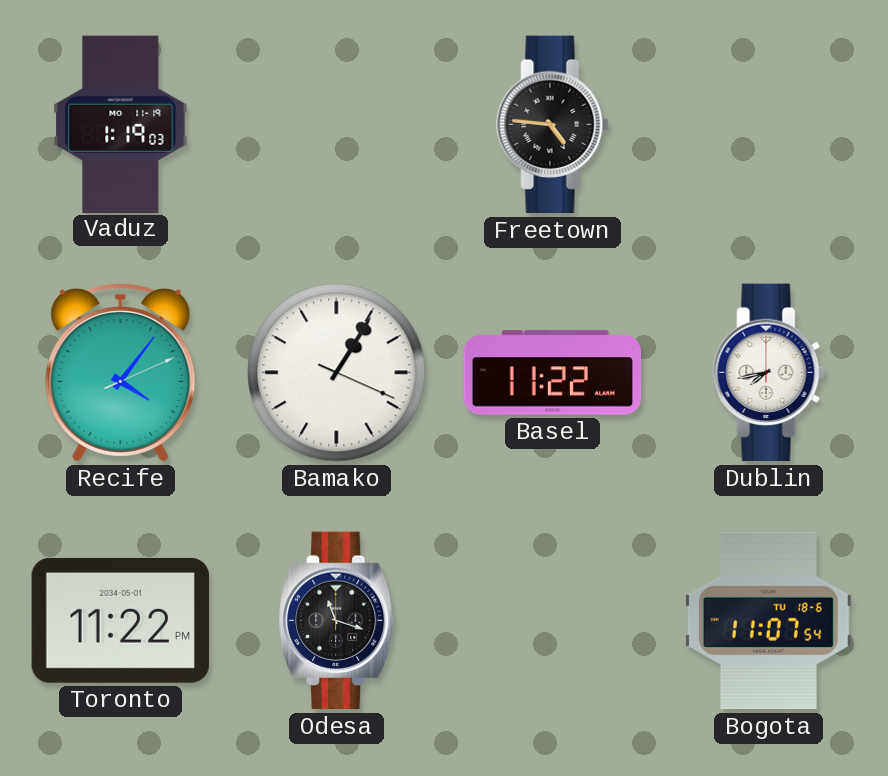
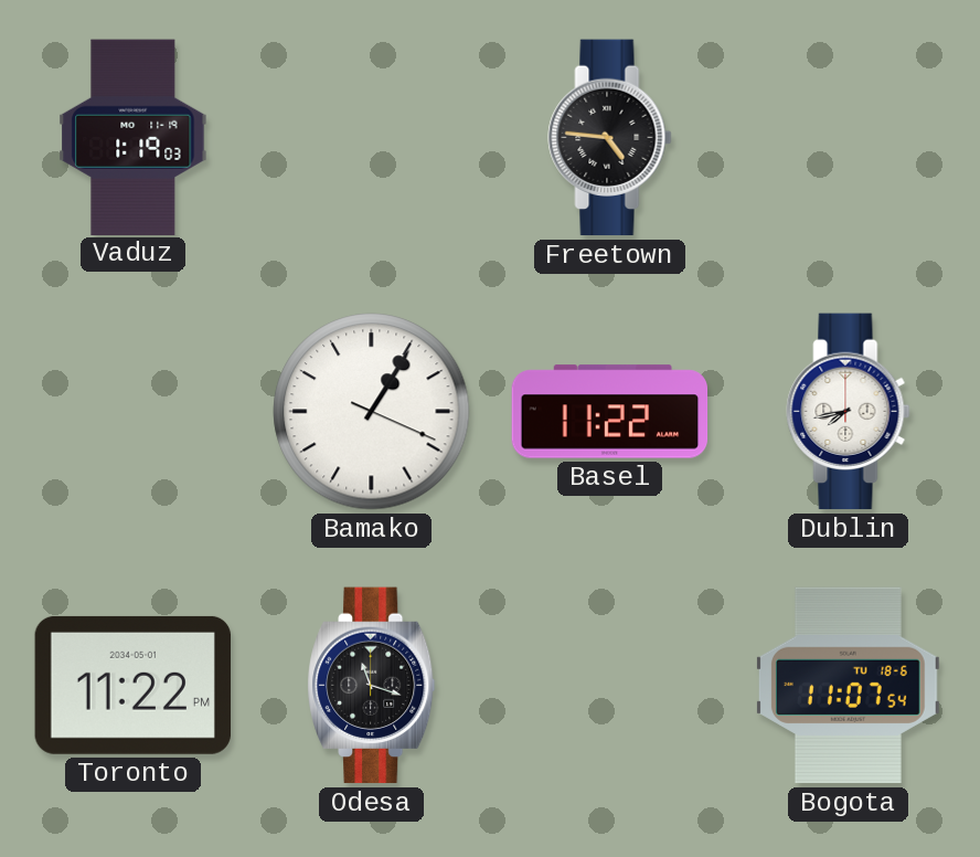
Recife: 4:06 -> none
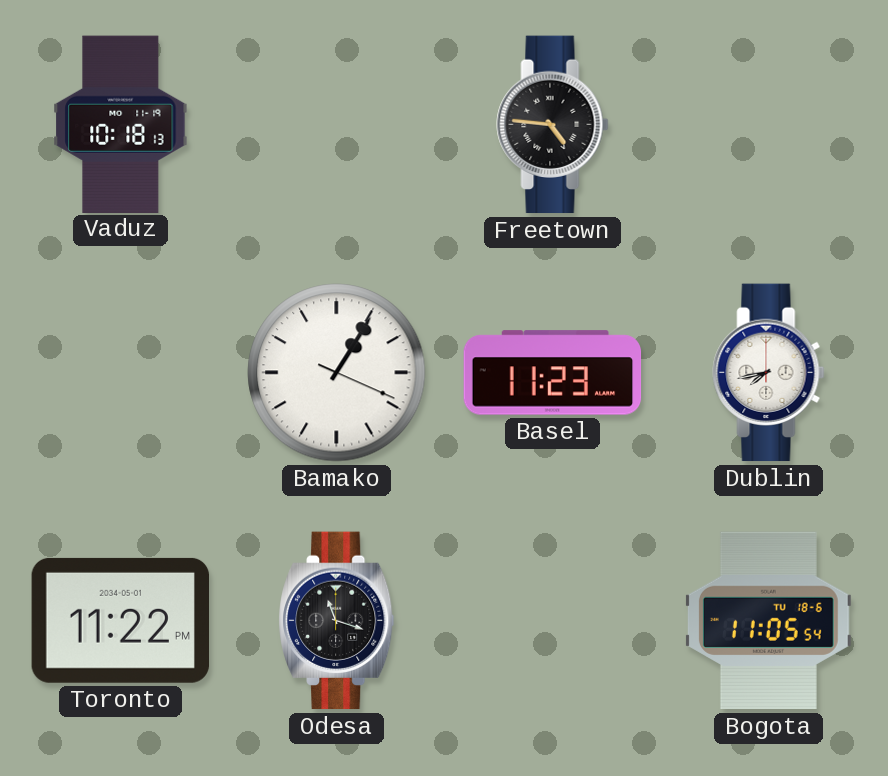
Vaduz: 1:19 -> 10:18
Basel: 11:22 -> 11:23
Bogota: 11:07 -> 11:05
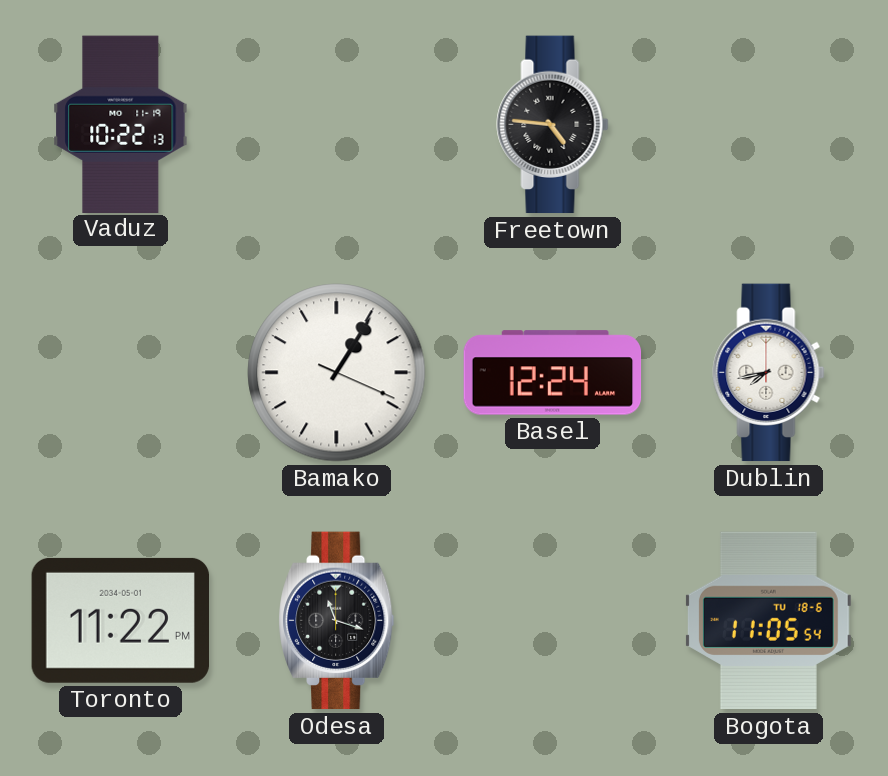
Vaduz: 10:18 -> 10:22
Basel: 11:23 -> 12:24
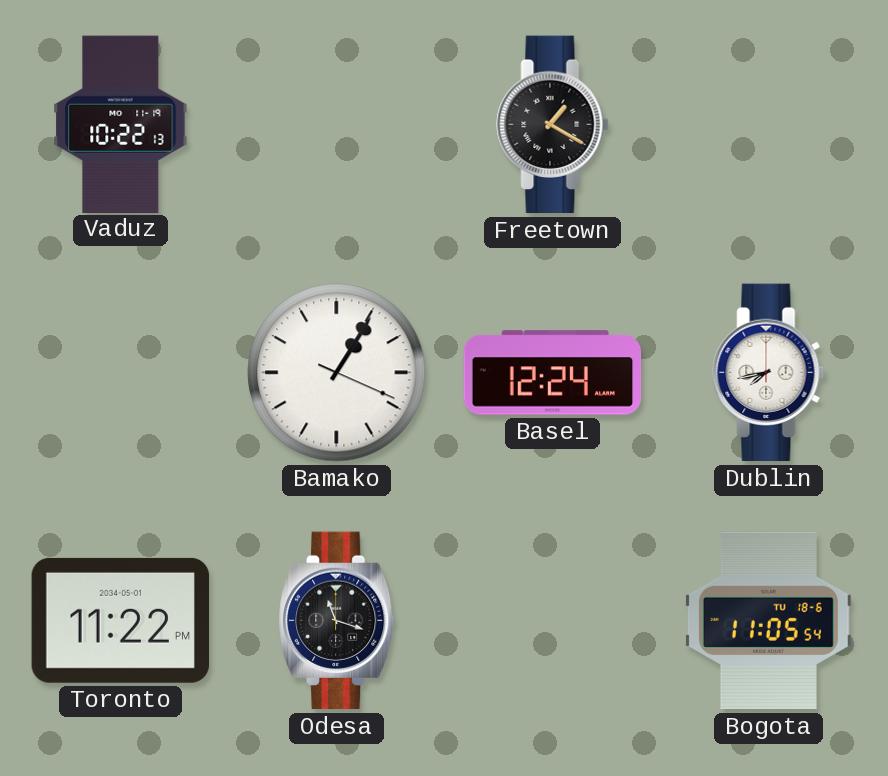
Freetown: 4:46 -> 1:20
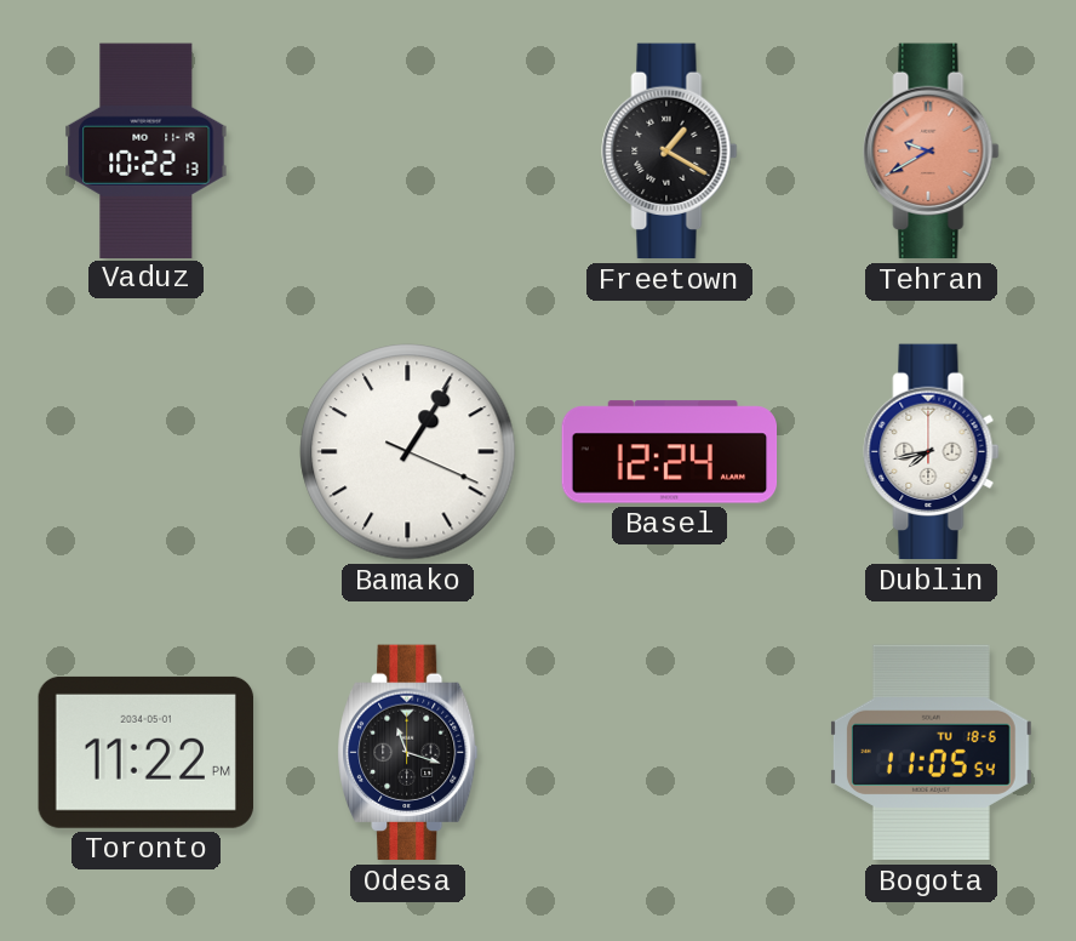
Tehran: none -> 9:40
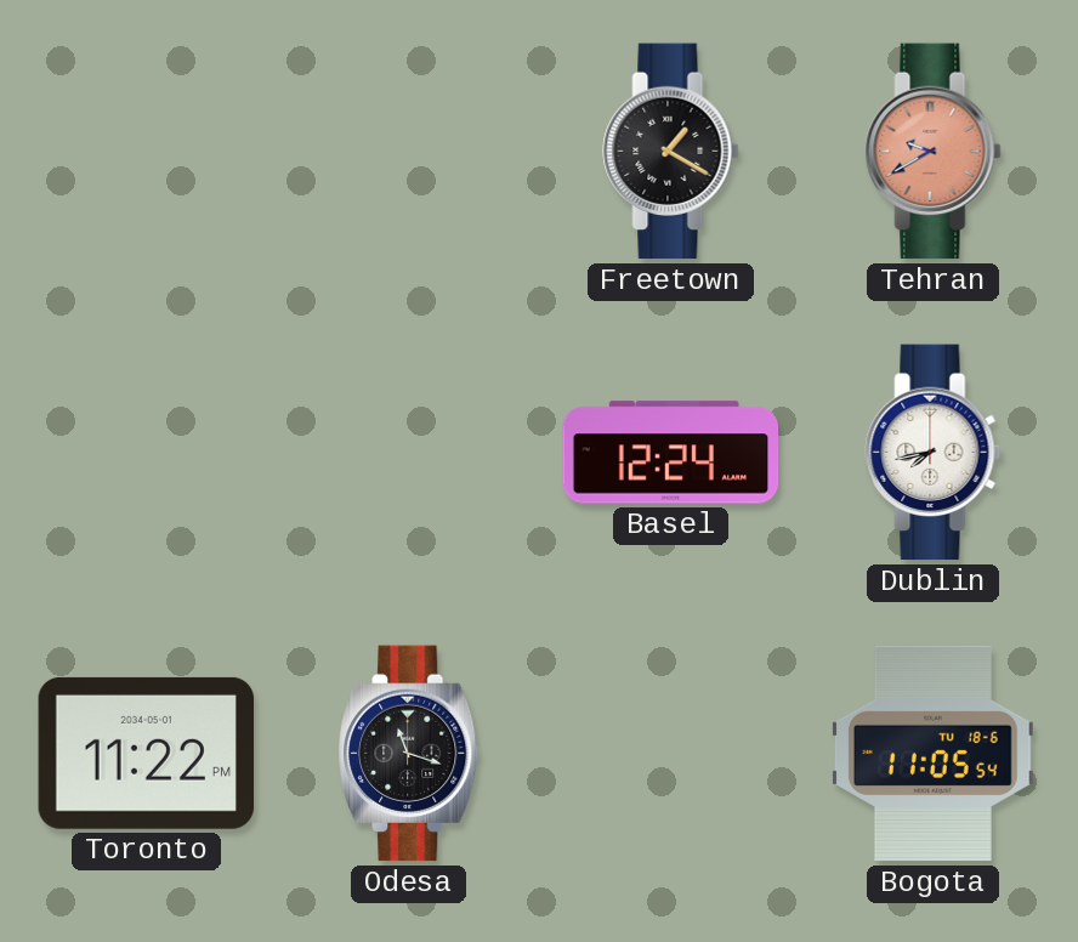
Vaduz: 10:22 -> none
Bamako: 1:05 -> none
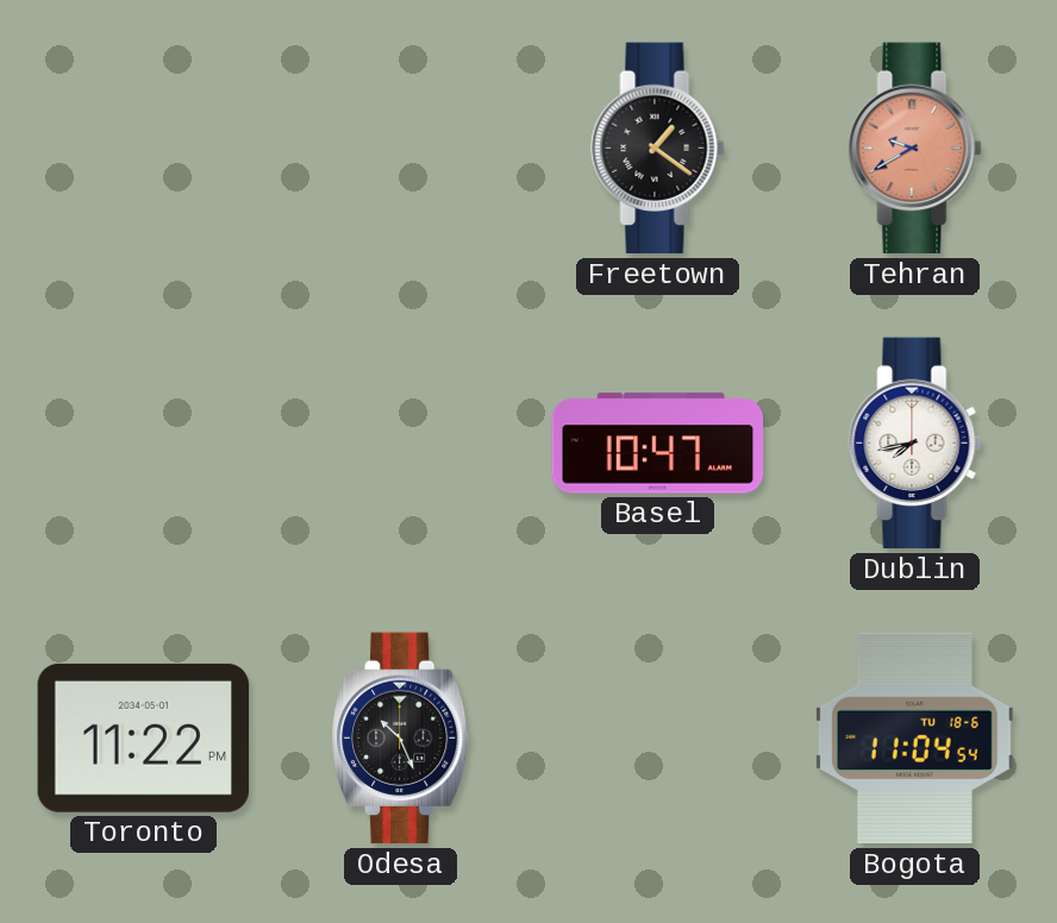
Freetown: 1:20 -> 1:21
Basel: 12:24 -> 10:47
Odesa: 11:18 -> 10:26
Bogota: 11:05 -> 11:04
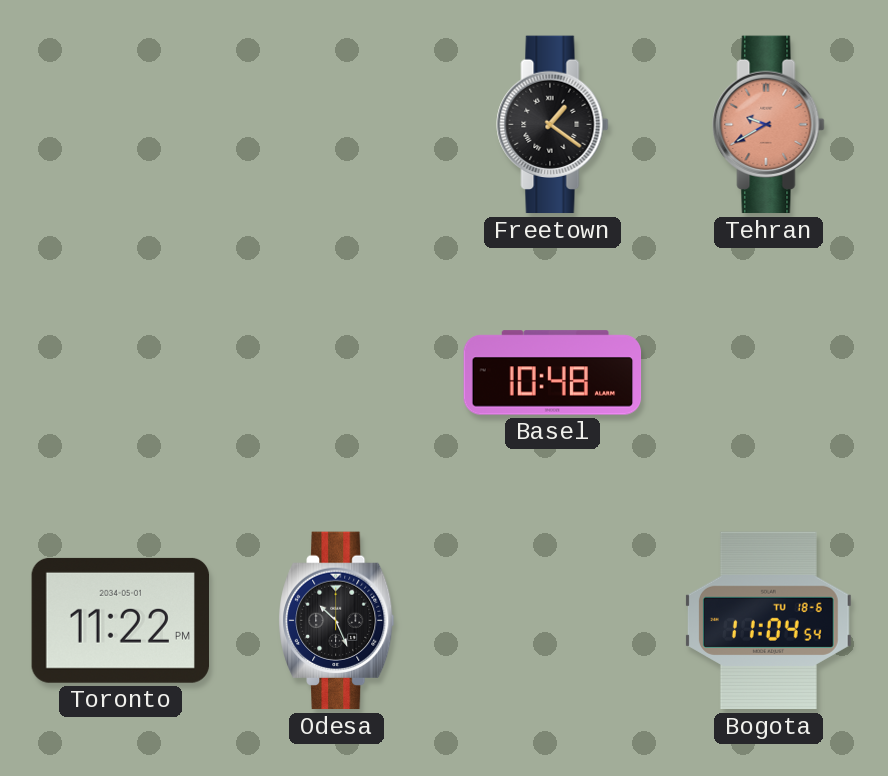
Basel: 10:47 -> 10:48
Dublin: 7:43 -> none
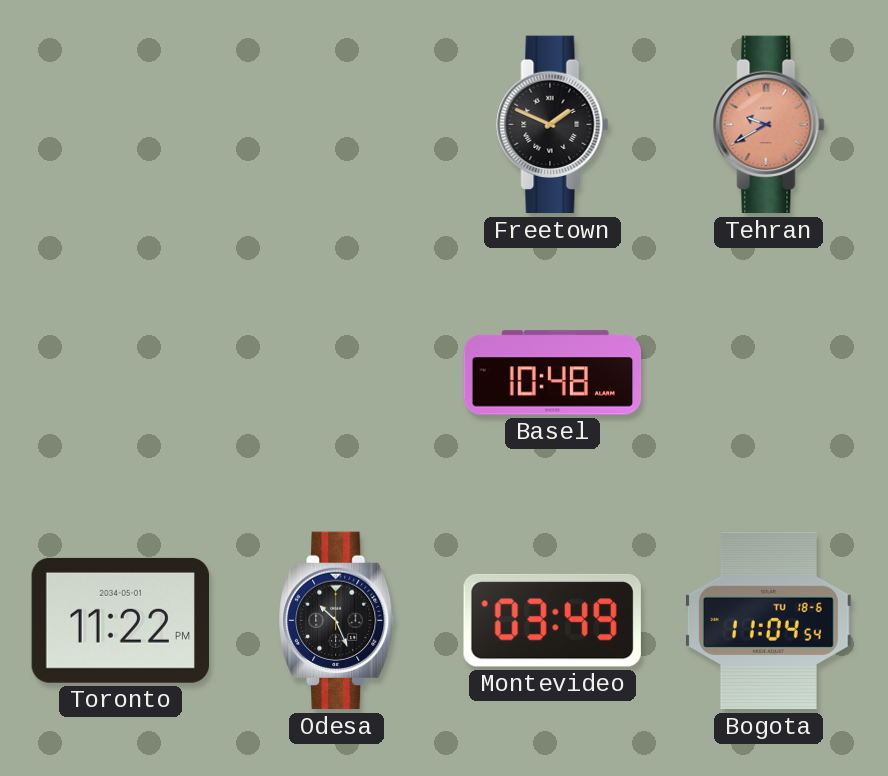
Freetown: 1:21 -> 1:49
Montevideo: none -> 03:49
